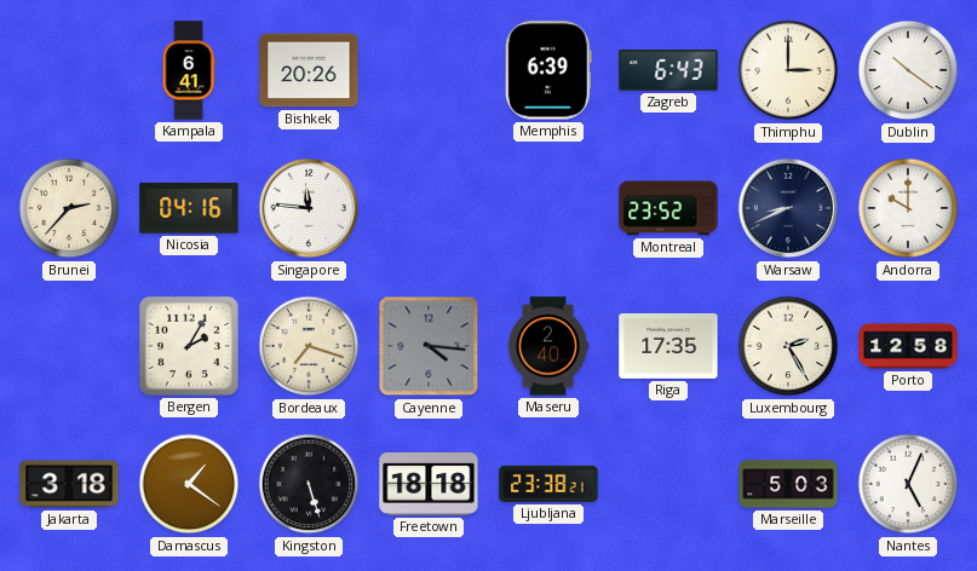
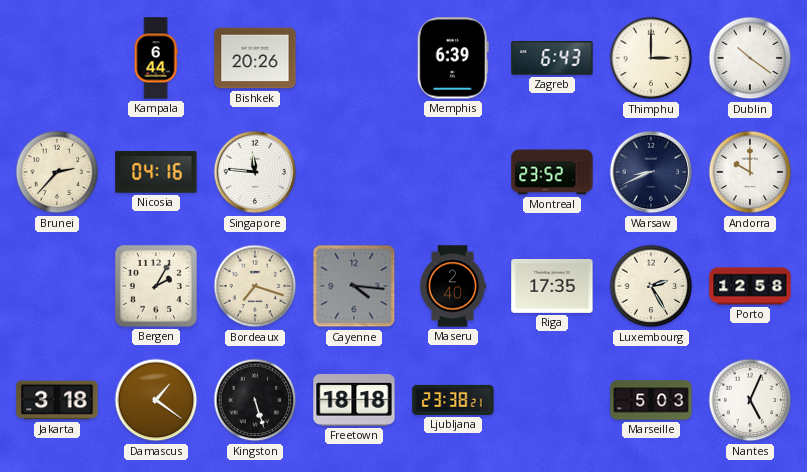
Kampala: 6:41 -> 6:44
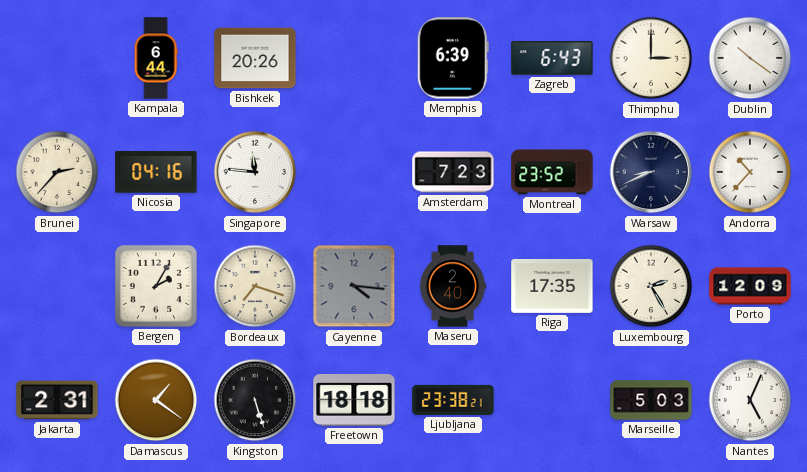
Amsterdam: none -> 7:23
Andorra: 10:00 -> 10:37
Porto: 12:58 -> 12:09
Jakarta: 3:18 -> 2:31
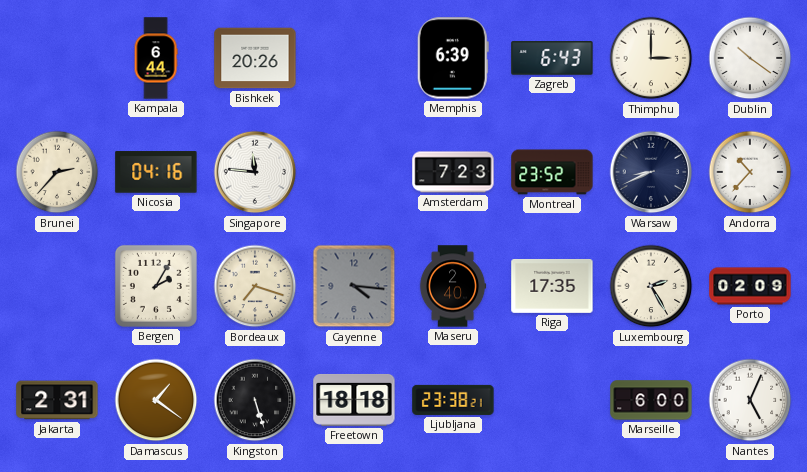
Porto: 12:09 -> 02:09
Marseille: 5:03 -> 6:00
